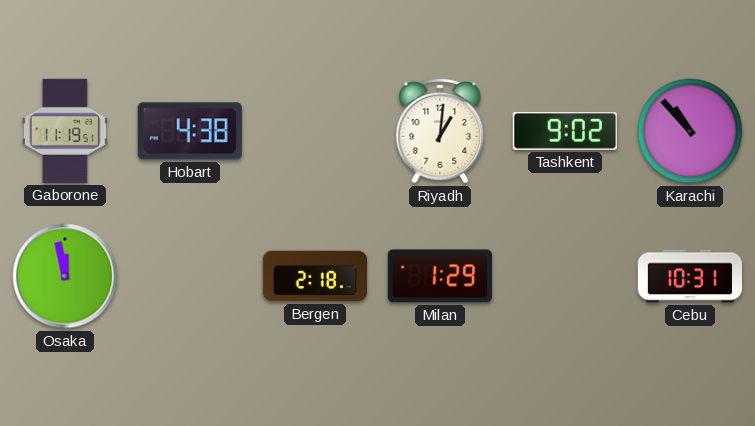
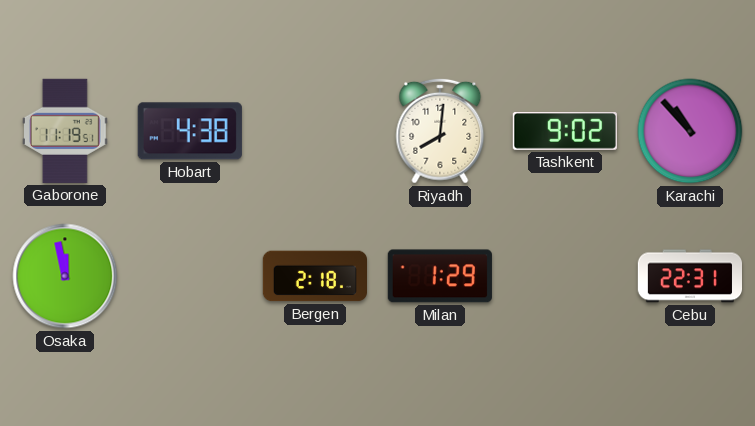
Riyadh: 1:01 -> 8:01
Cebu: 10:31 -> 22:31
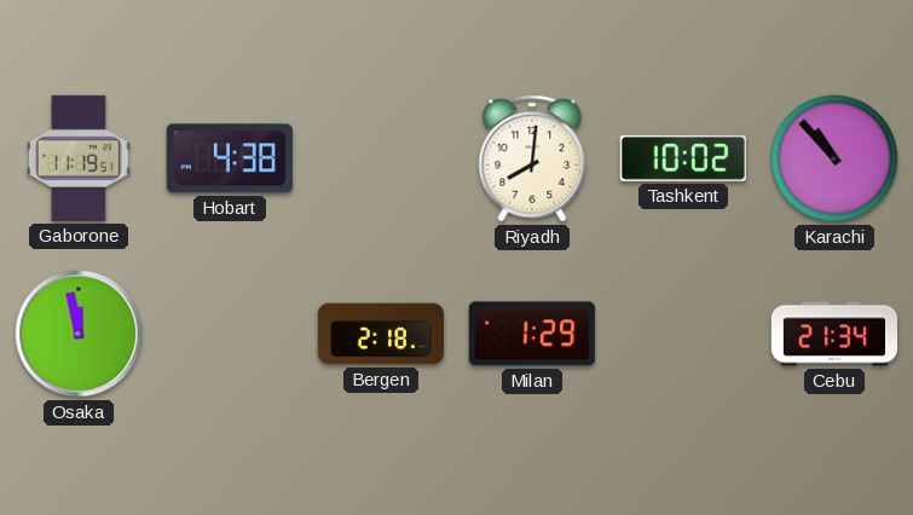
Tashkent: 9:02 -> 10:02
Cebu: 22:31 -> 21:34
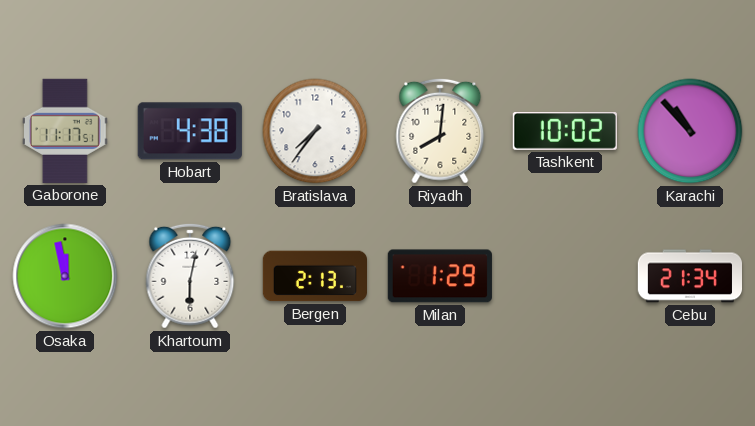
Gaborone: 11:19 -> 11:17
Bratislava: none -> 7:36
Khartoum: none -> 6:02
Bergen: 2:18 -> 2:13
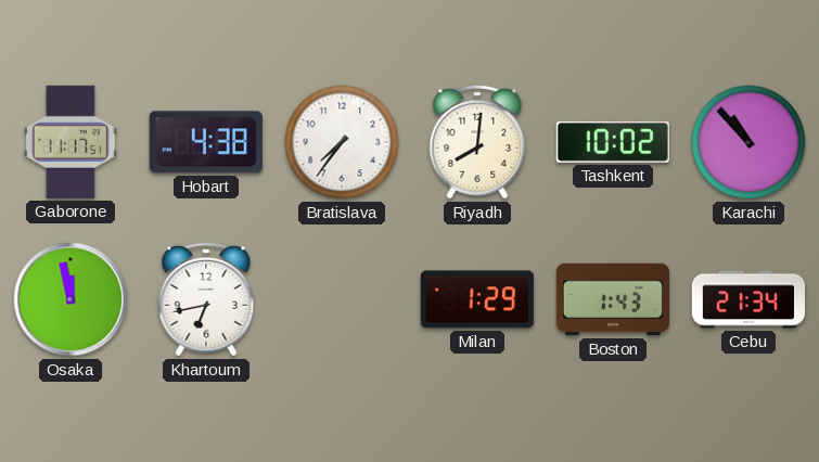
Khartoum: 6:02 -> 6:43
Bergen: 2:13 -> none
Boston: none -> 1:43
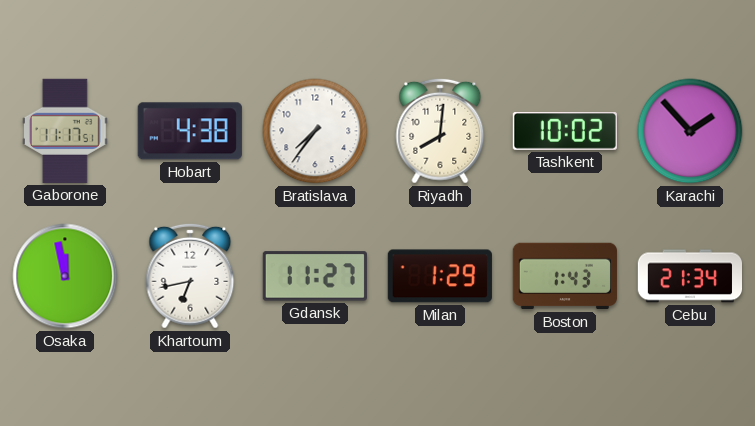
Karachi: 10:53 -> 1:53
Gdansk: none -> 11:27
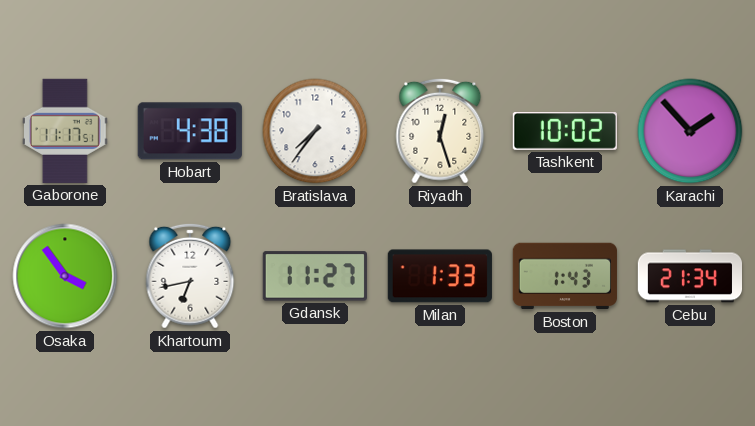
Riyadh: 8:01 -> 12:27
Osaka: 11:58 -> 3:54
Milan: 1:29 -> 1:33
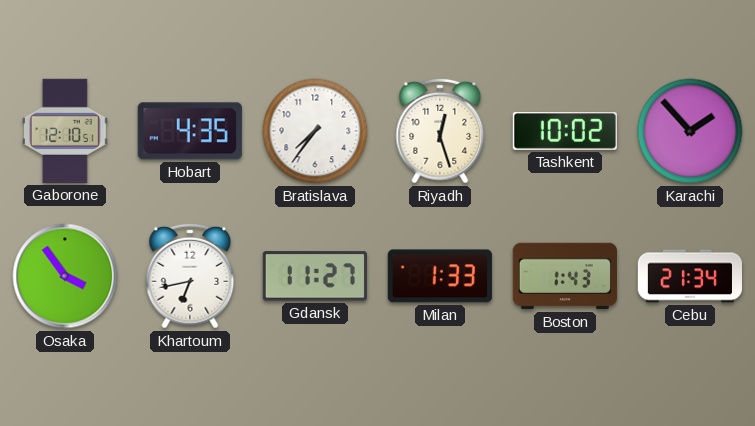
Gaborone: 11:17 -> 12:10
Hobart: 4:38 -> 4:35
